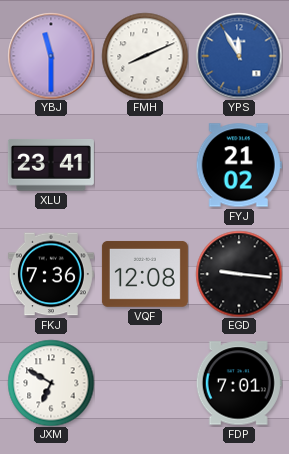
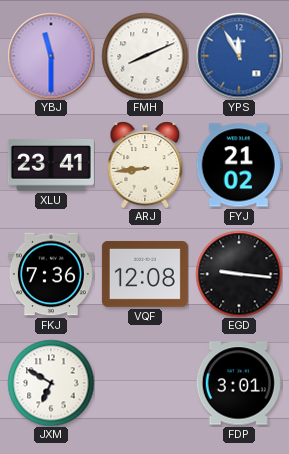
ARJ: none -> 8:44
FDP: 7:01 -> 3:01
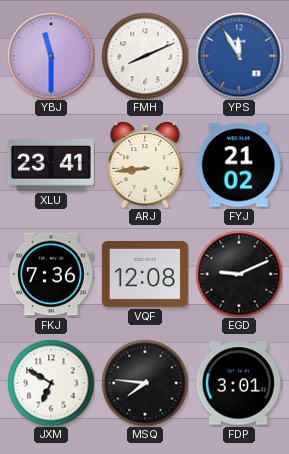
EGD: 9:16 -> 9:11
MSQ: none -> 7:46
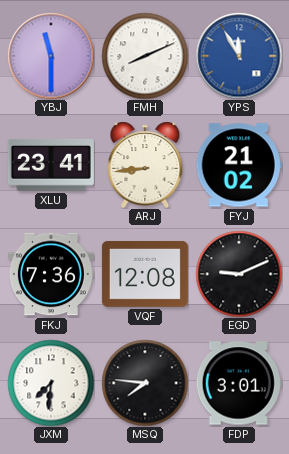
JXM: 6:50 -> 7:31
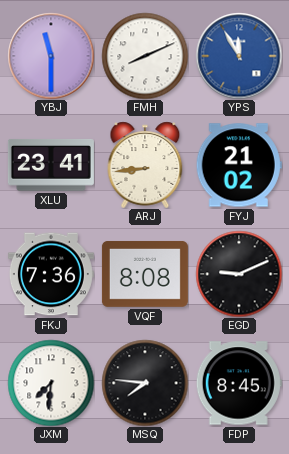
VQF: 12:08 -> 8:08
FDP: 3:01 -> 8:45
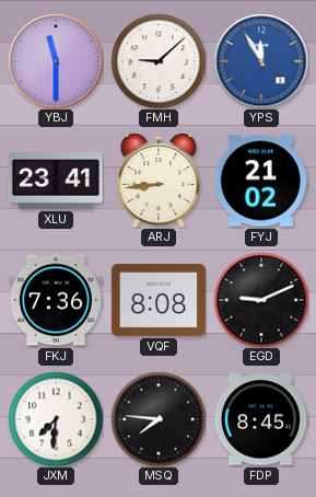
FMH: 8:11 -> 9:08
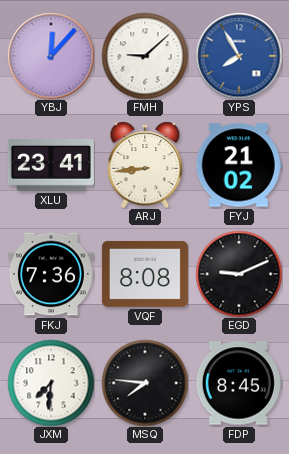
YBJ: 11:30 -> 12:07
YPS: 11:55 -> 7:55
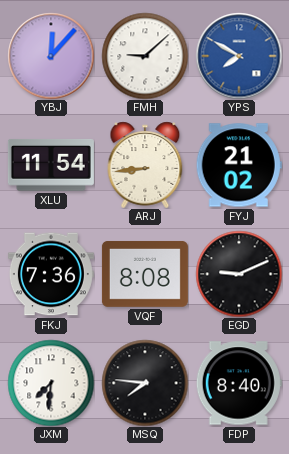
YPS: 7:55 -> 7:50
XLU: 23:41 -> 11:54
FDP: 8:45 -> 8:40
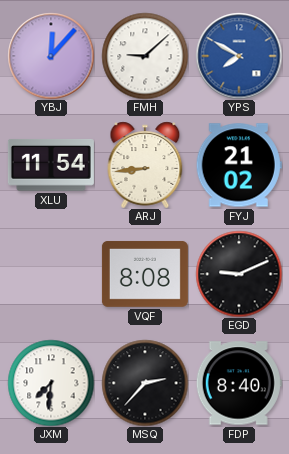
FKJ: 7:36 -> none
MSQ: 7:46 -> 2:37
